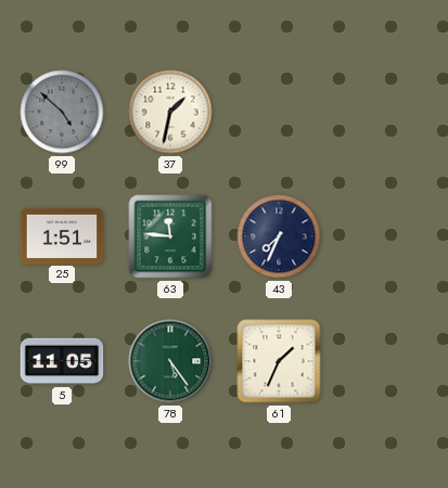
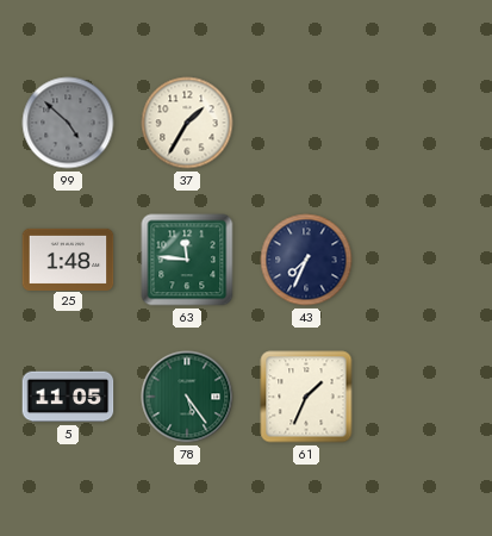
37: 1:32 -> 1:35
25: 1:51 -> 1:48
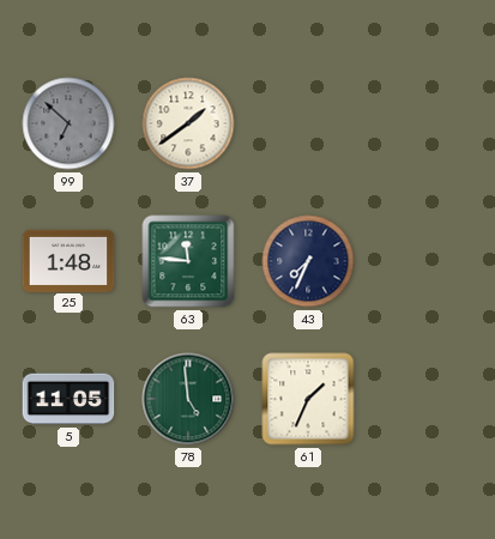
99: 4:52 -> 6:52
37: 1:35 -> 1:39
78: 5:24 -> 4:59
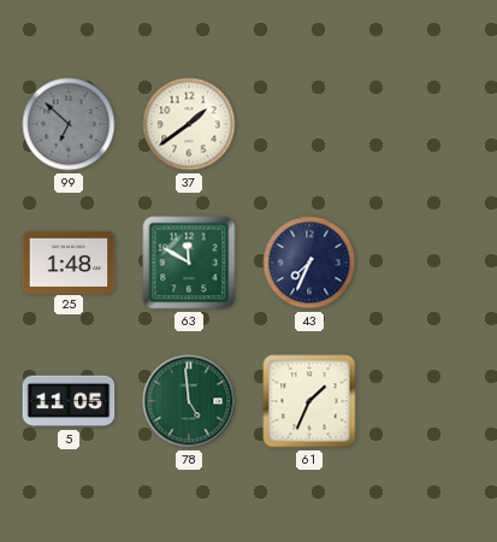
63: 11:46 -> 11:50
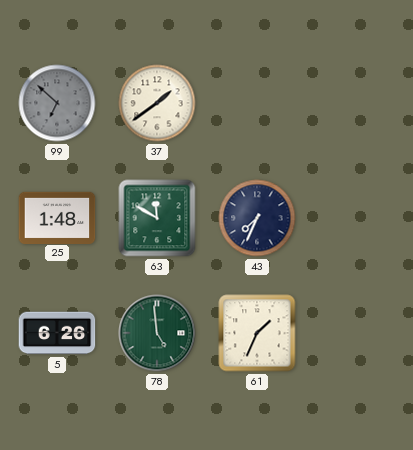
5: 11:05 -> 6:26
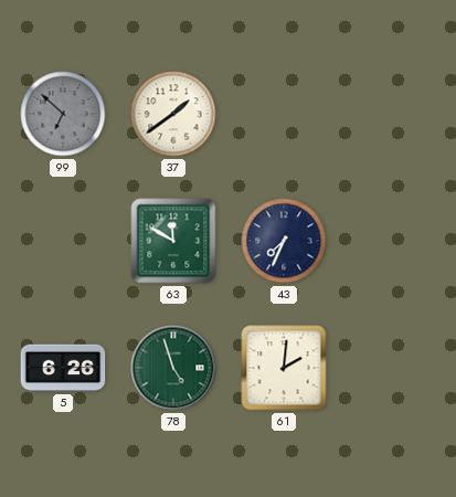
25: 1:48 -> none
78: 4:59 -> 4:57
61: 1:34 -> 2:01
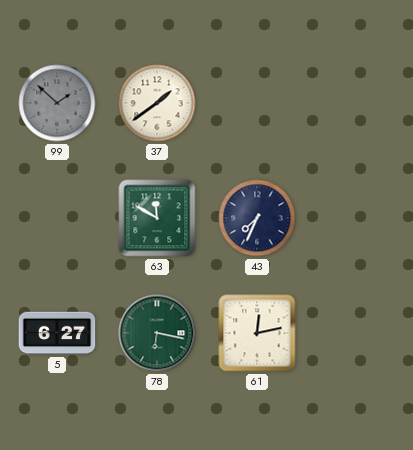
99: 6:52 -> 1:52
5: 6:26 -> 6:27
78: 4:57 -> 6:17
61: 2:01 -> 12:13
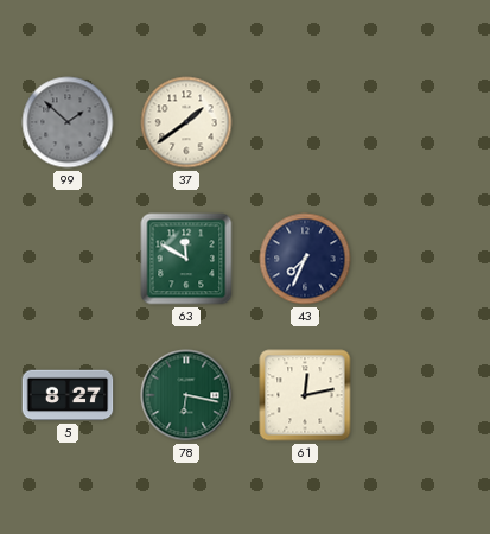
5: 6:27 -> 8:27
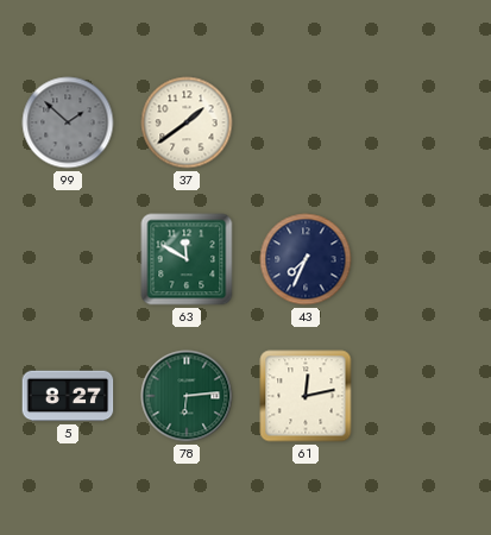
78: 6:17 -> 6:14
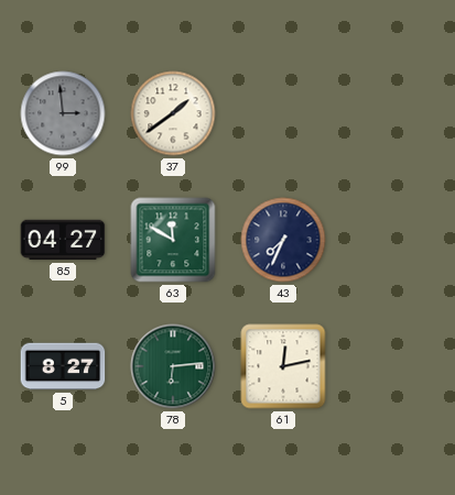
99: 1:52 -> 2:59
85: none -> 04:27
